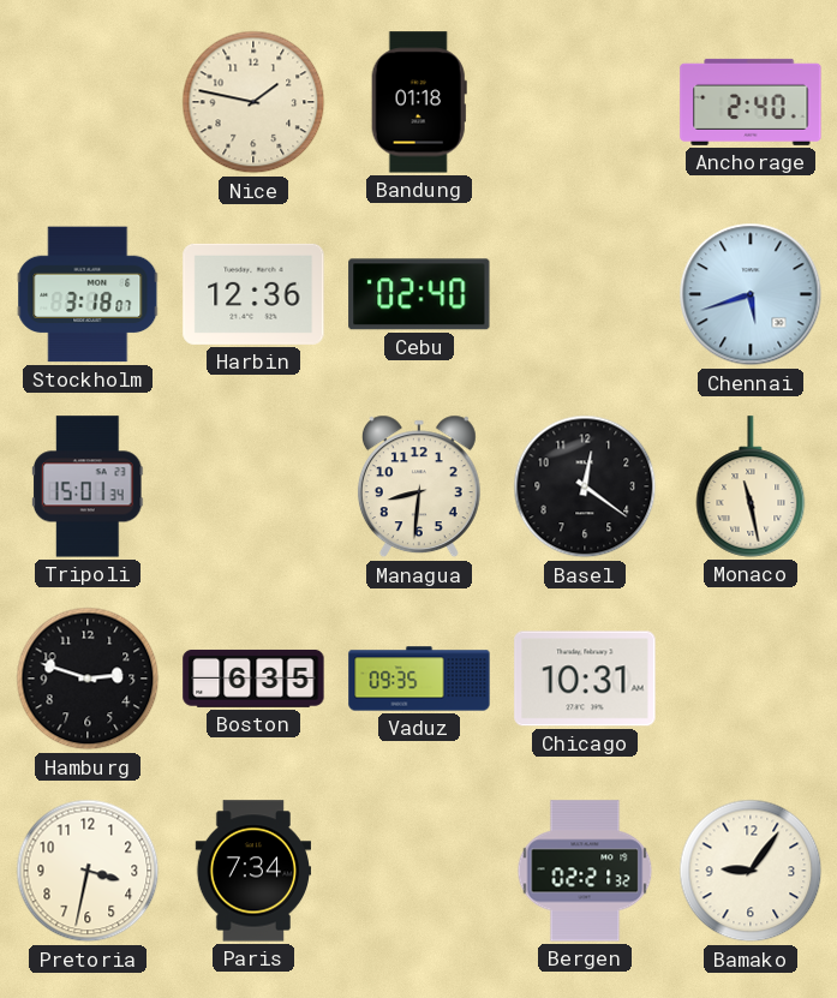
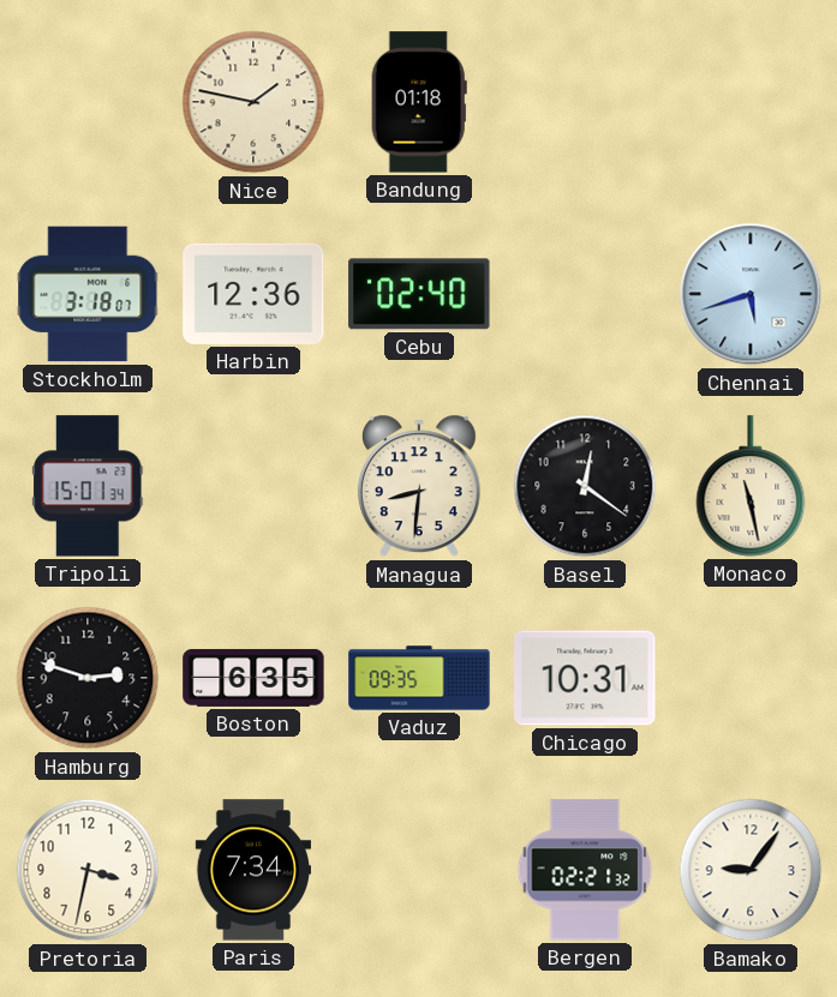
Anchorage: 2:40 -> none
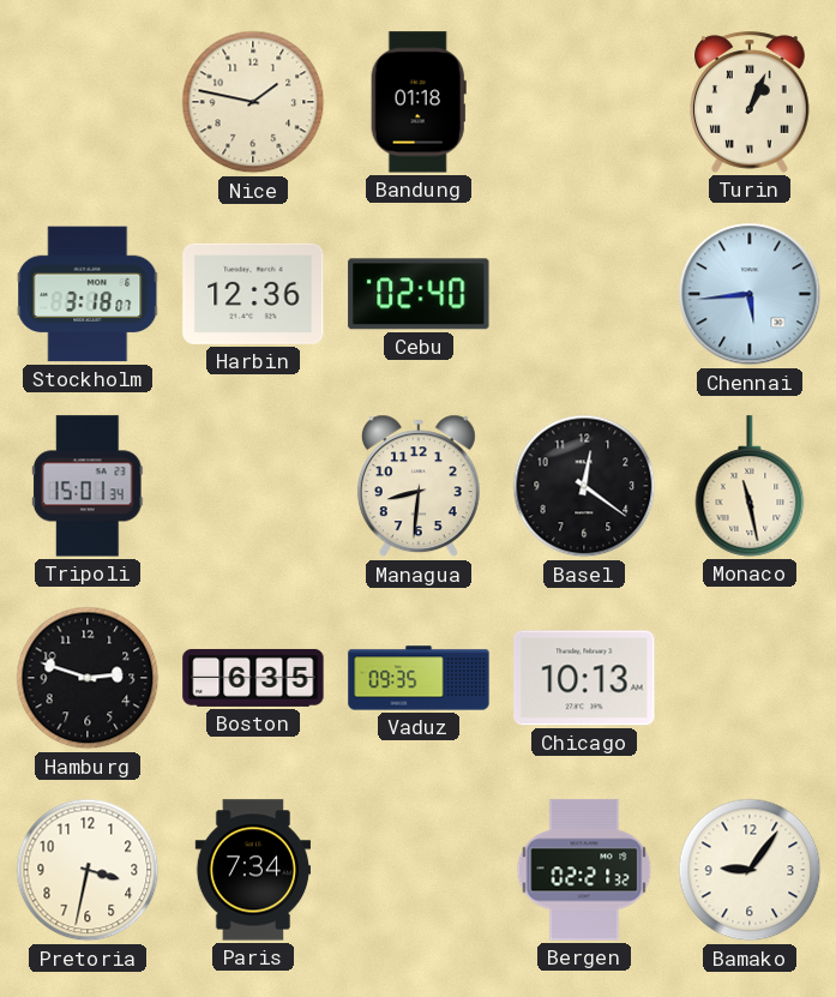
Turin: none -> 1:04
Chennai: 5:42 -> 5:44
Chicago: 10:31 -> 10:13
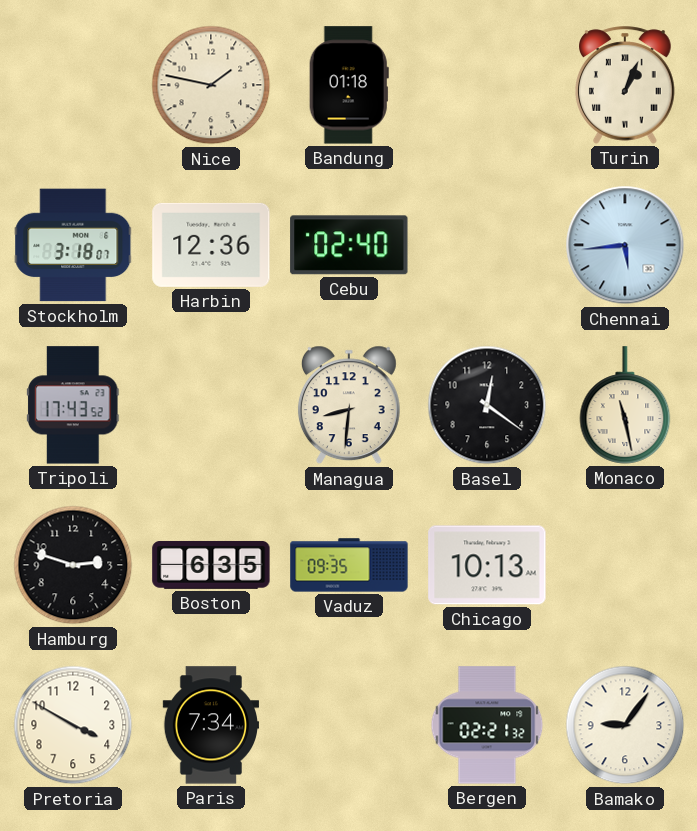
Tripoli: 15:01 -> 17:43
Pretoria: 3:32 -> 3:50
